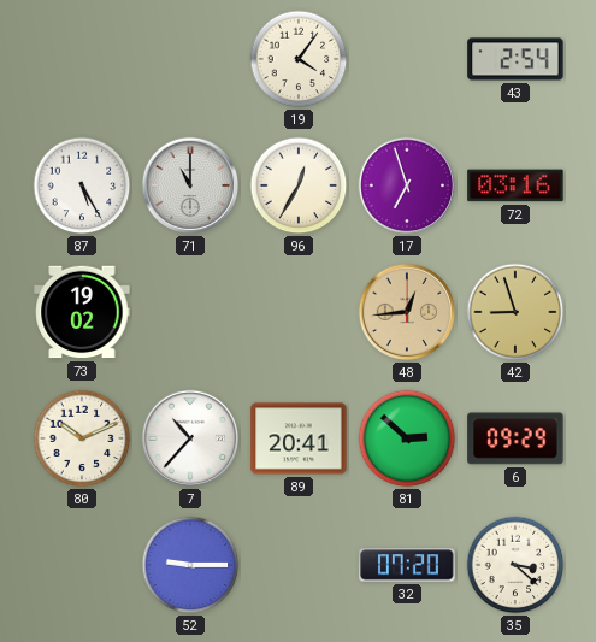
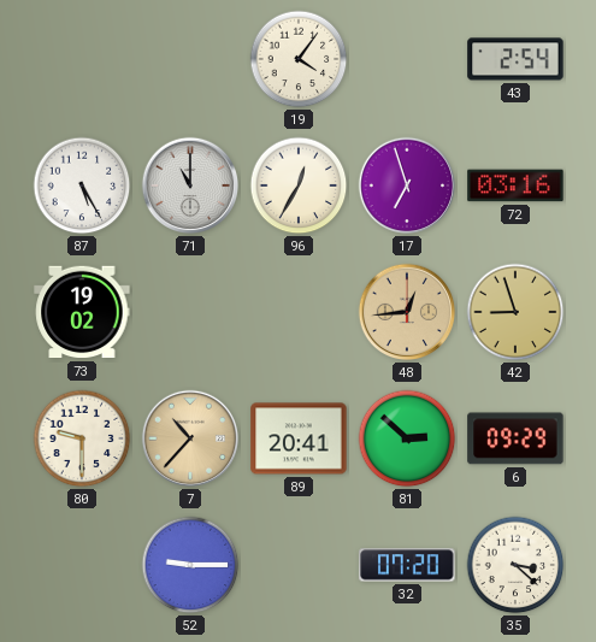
80: 10:11 -> 9:30
7 dial: white -> champagne
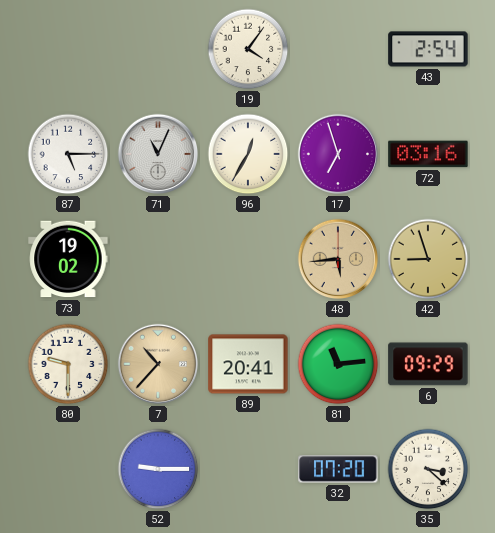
87: 5:25 -> 5:15
71: 11:00 -> 11:04
48: 12:44 -> 5:44
81: 2:52 -> 11:14
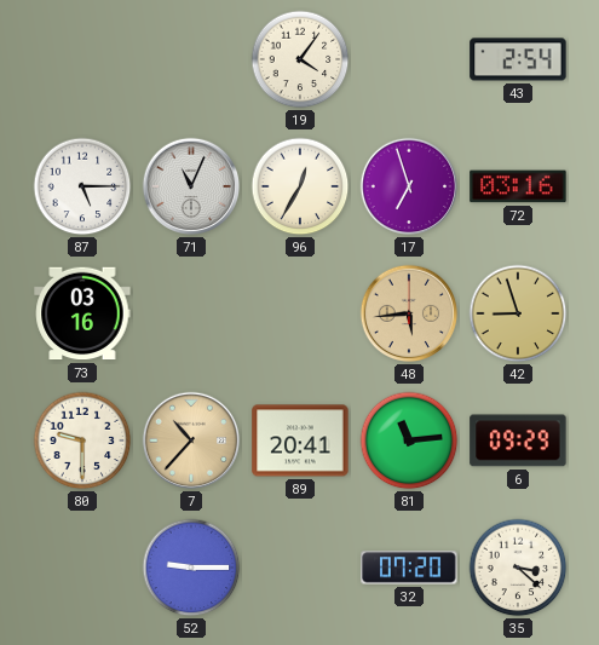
73: 19:02 -> 03:16
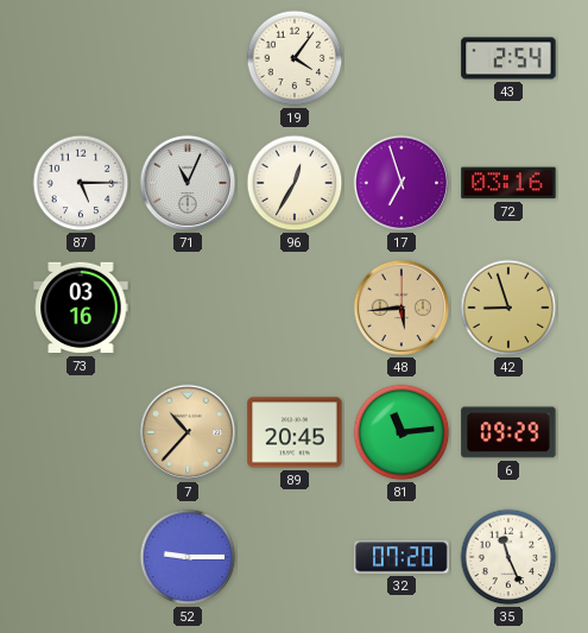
80: 9:30 -> none
89: 20:41 -> 20:45
35: 3:22 -> 11:26
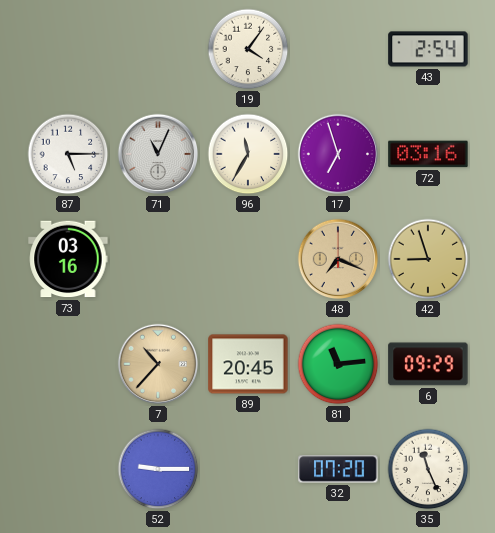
96: 12:35 -> 11:35
48: 5:44 -> 7:19
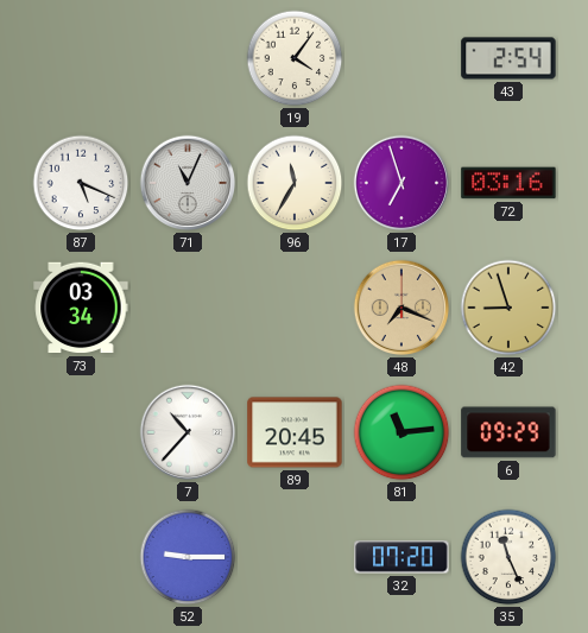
87: 5:15 -> 5:19
73: 03:16 -> 03:34
7 dial: champagne -> white
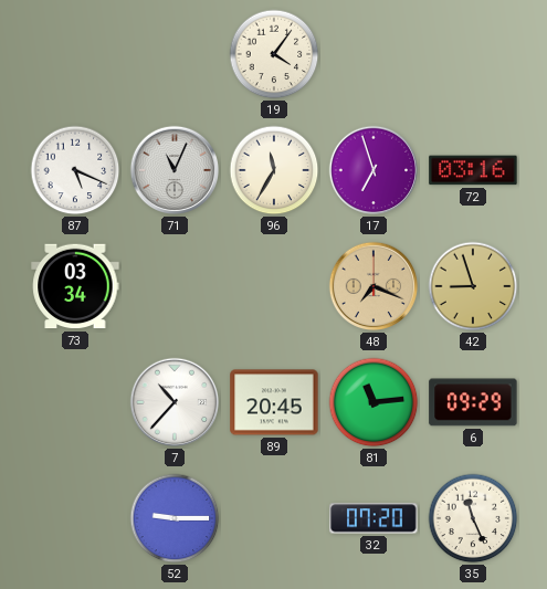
43: 2:54 -> none
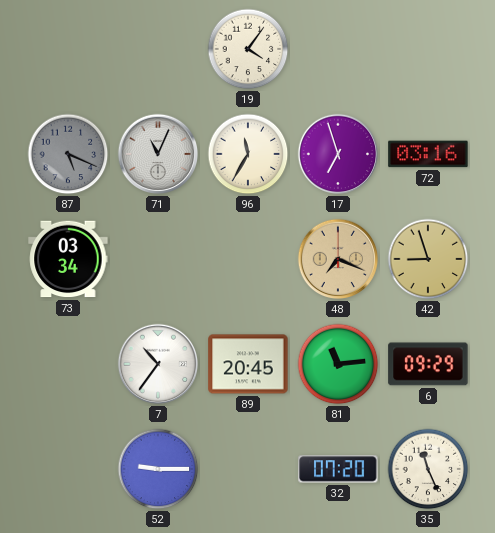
87 dial: white -> grey
7: 10:37 -> 10:36
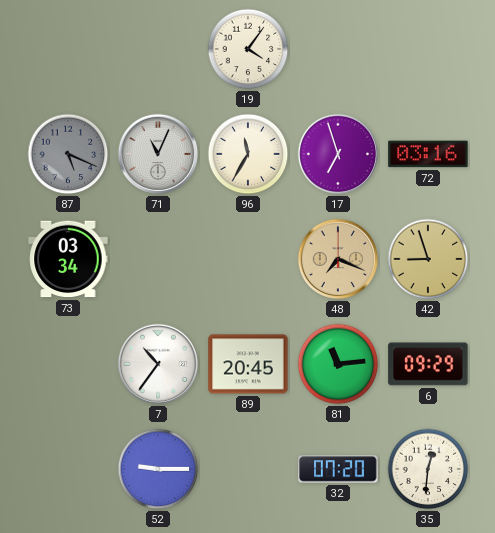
35: 11:26 -> 12:31
